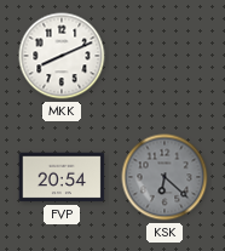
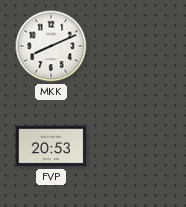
FVP: 20:54 -> 20:53
KSK: 6:22 -> none
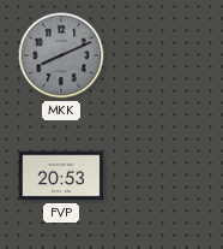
MKK dial: white -> grey
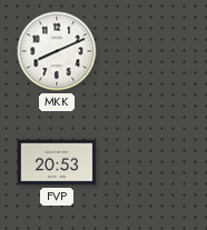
MKK dial: grey -> white
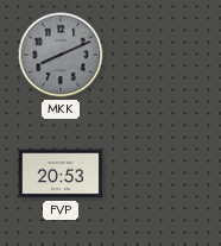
MKK dial: white -> grey
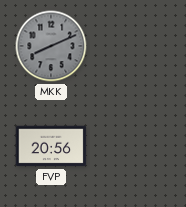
FVP: 20:53 -> 20:56
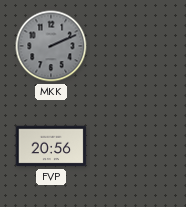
MKK: 8:11 -> 2:11
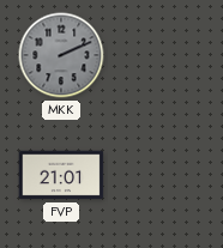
FVP: 20:56 -> 21:01
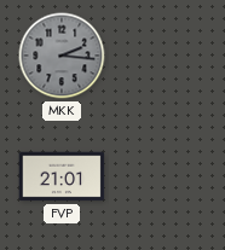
MKK: 2:11 -> 2:16
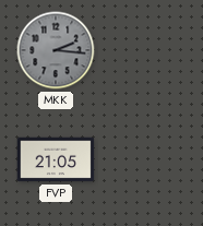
FVP: 21:01 -> 21:05
